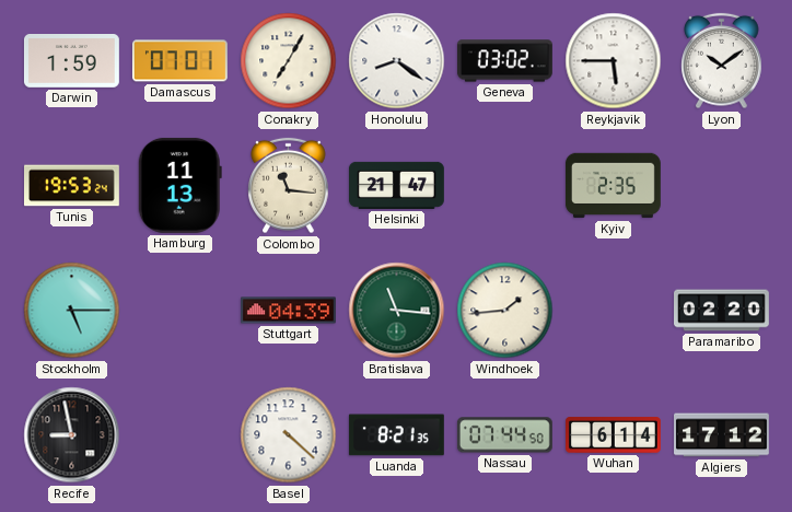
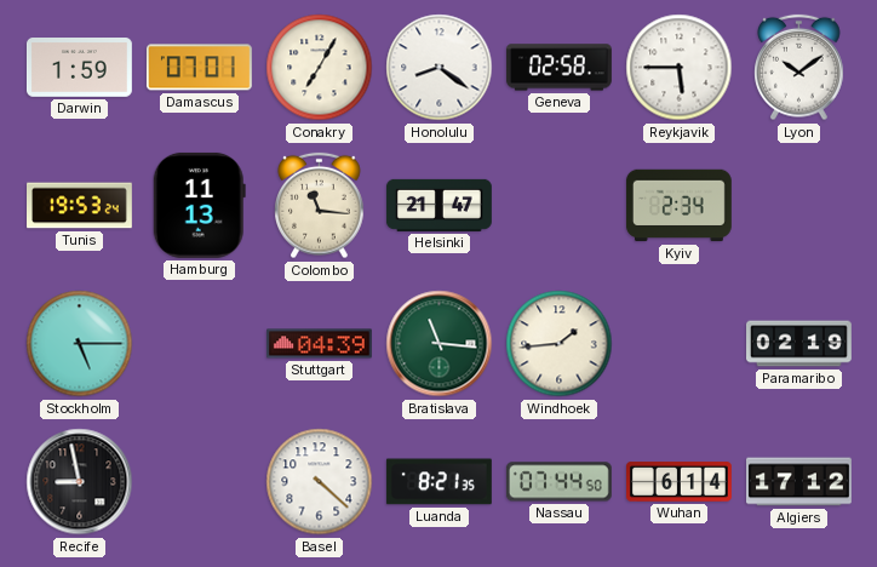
Geneva: 03:02 -> 02:58
Kyiv: 2:35 -> 2:34
Paramaribo: 02:20 -> 02:19
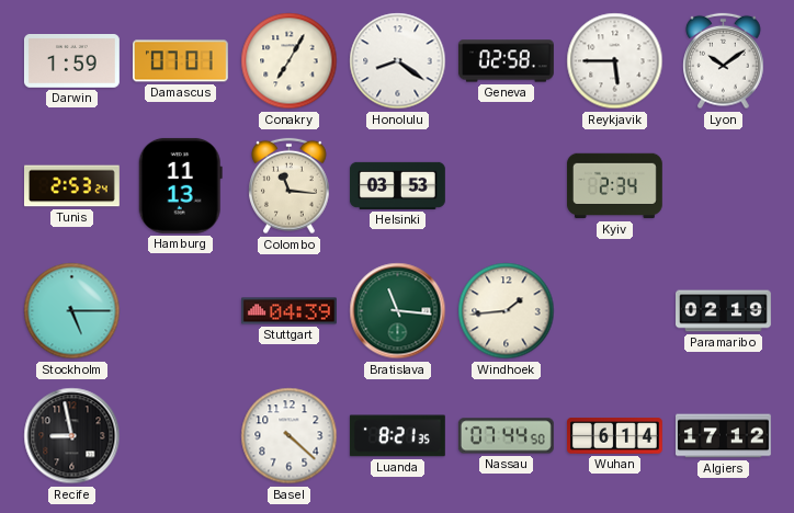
Tunis: 19:53 -> 2:53
Helsinki: 21:47 -> 03:53
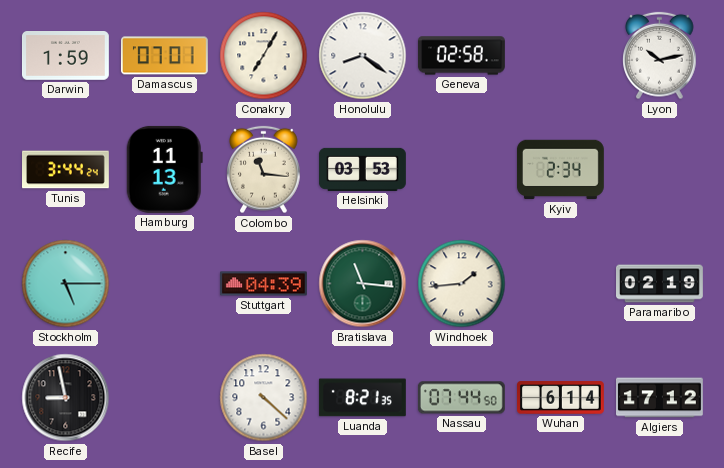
Reykjavik: 5:45 -> none
Lyon: 10:09 -> 10:13
Tunis: 2:53 -> 3:44
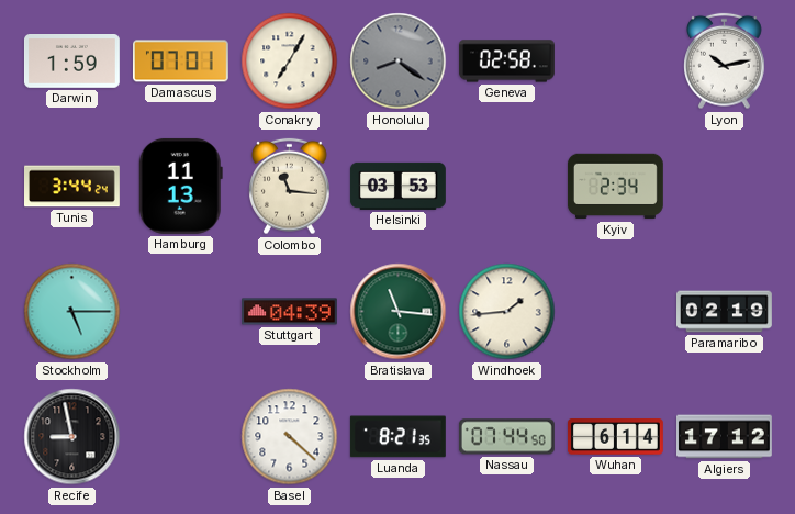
Honolulu dial: white -> grey
